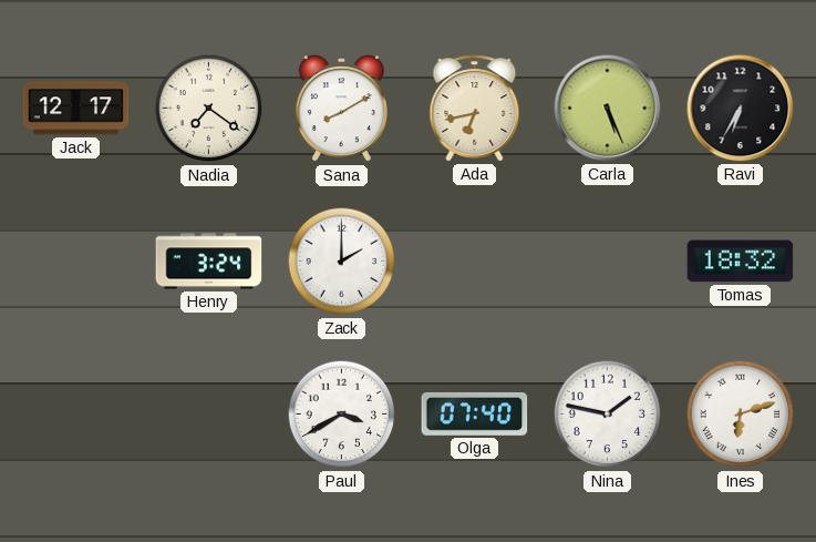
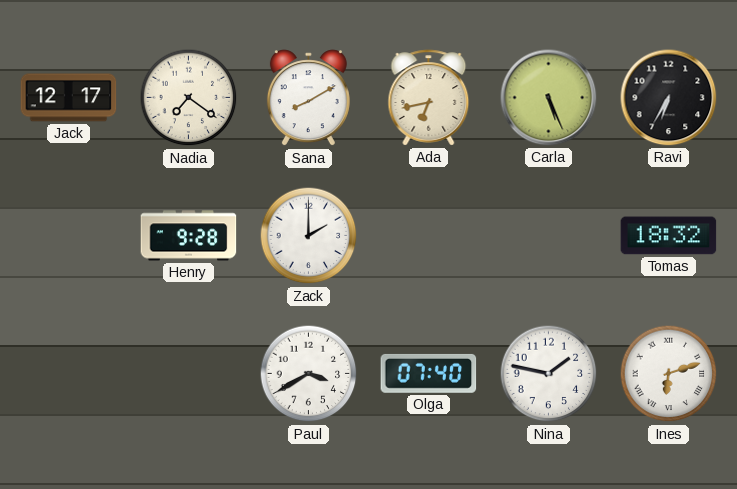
Henry: 3:24 -> 9:28
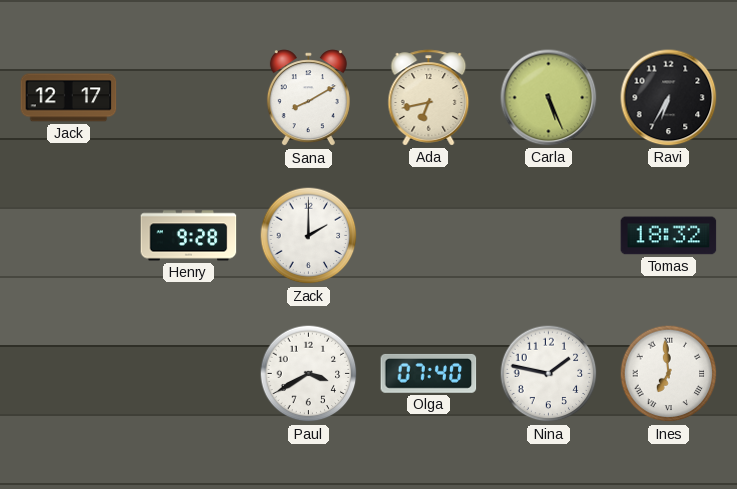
Nadia: 7:21 -> none
Ines: 6:12 -> 6:59
